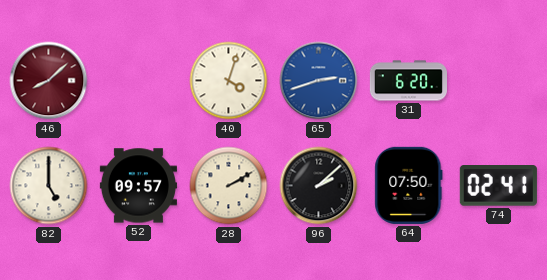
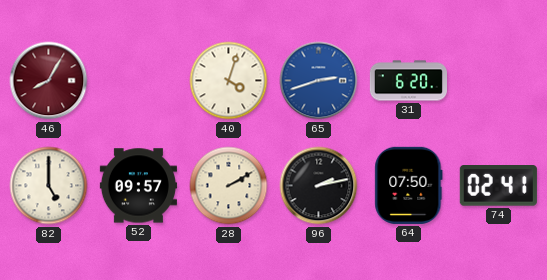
46: 8:08 -> 8:05
96: 2:08 -> 2:13
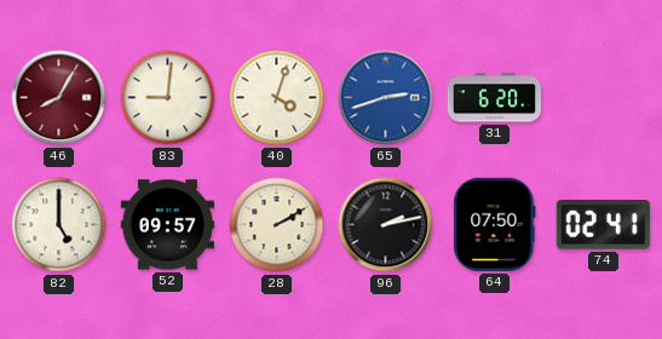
83: none -> 9:01
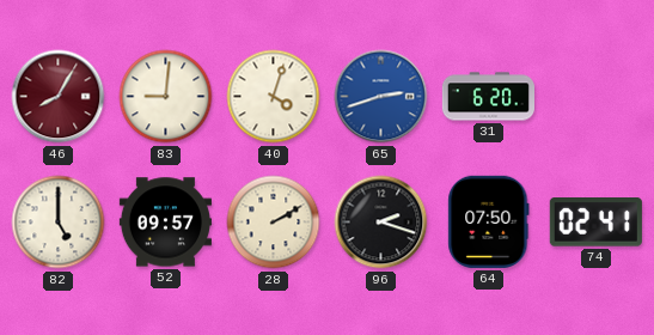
96: 2:13 -> 2:18
